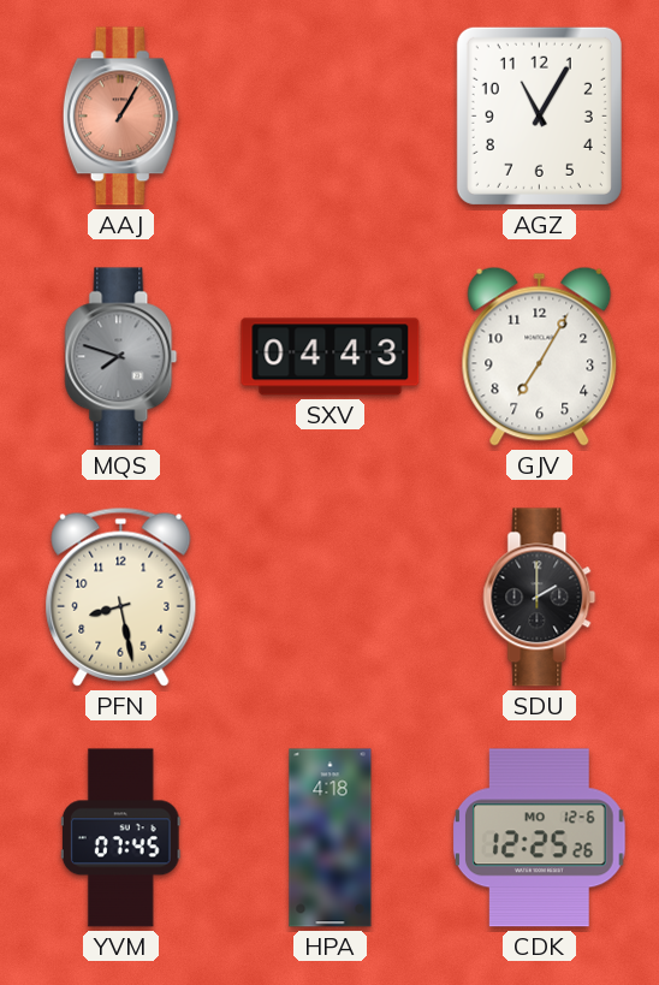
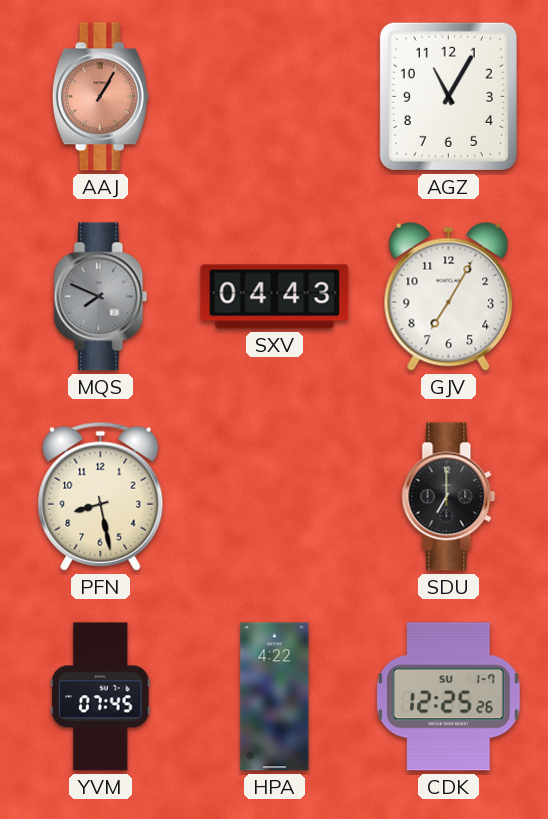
MQS: 7:48 -> 7:49
SDU: 2:00 -> 7:00
HPA: 4:18 -> 4:22
CDK date: MO 12-6 -> SU 1-7
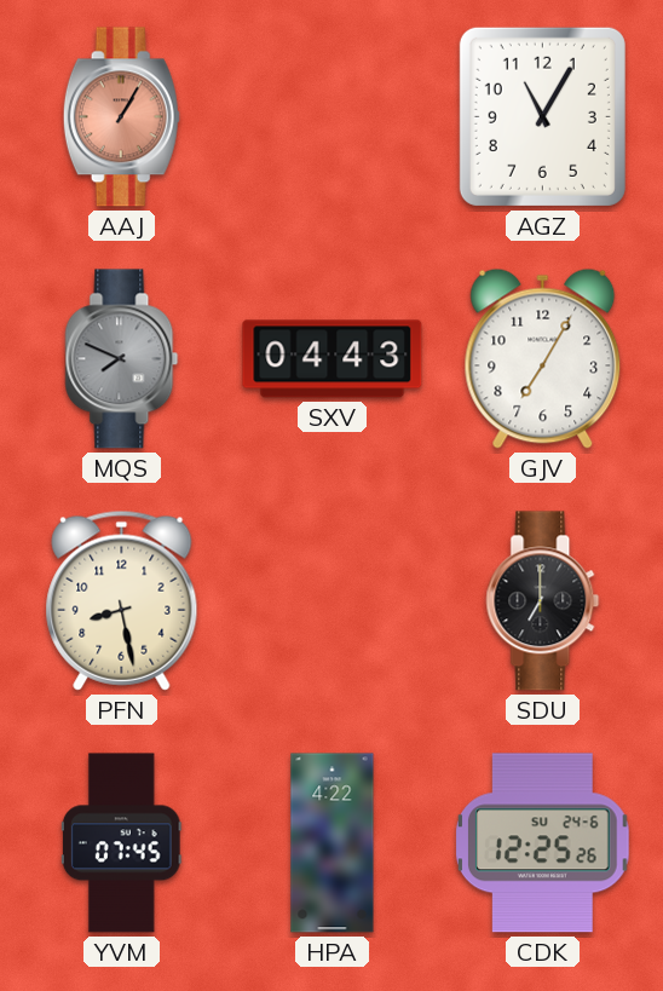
CDK date: SU 1-7 -> SU 24-6
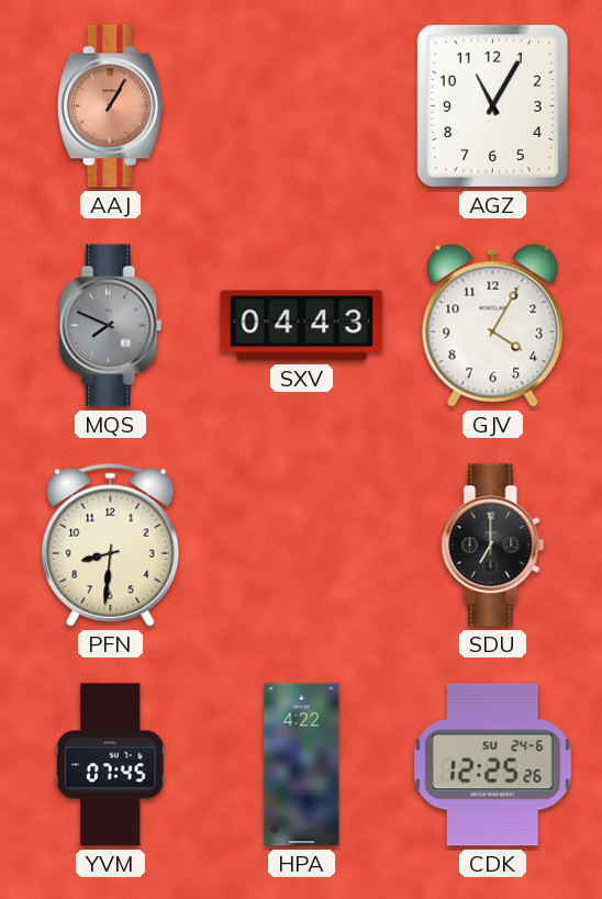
GJV: 7:05 -> 4:05
PFN: 8:28 -> 8:31
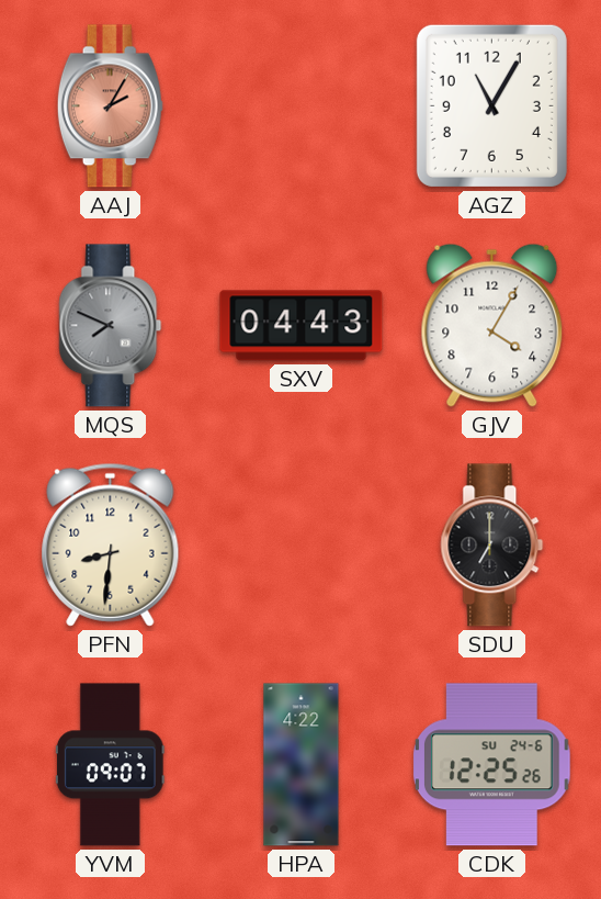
AAJ: 1:05 -> 2:05
YVM: 07:45 -> 09:07
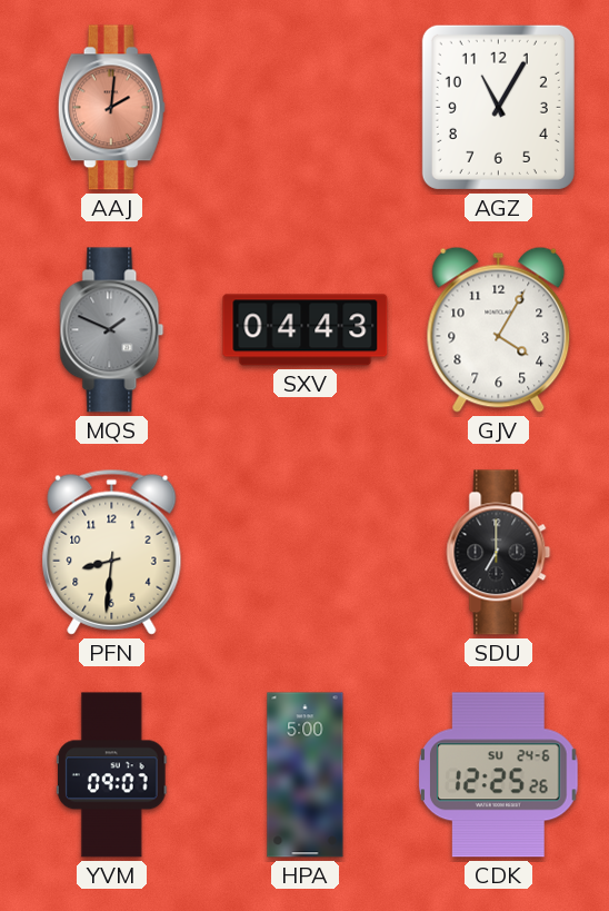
AAJ: 2:05 -> 2:01
MQS: 7:49 -> 1:49
HPA: 4:22 -> 5:00
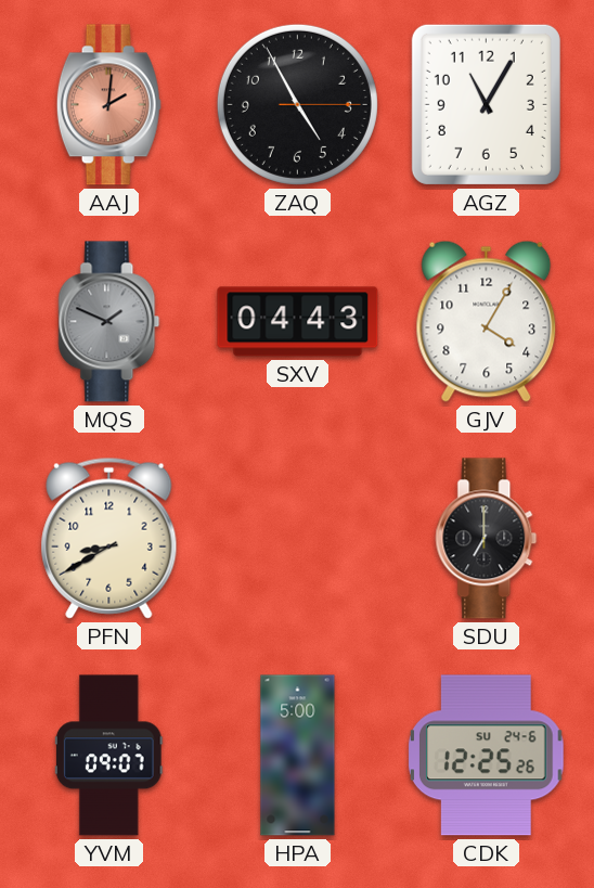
ZAQ: none -> 4:55
PFN: 8:31 -> 8:40
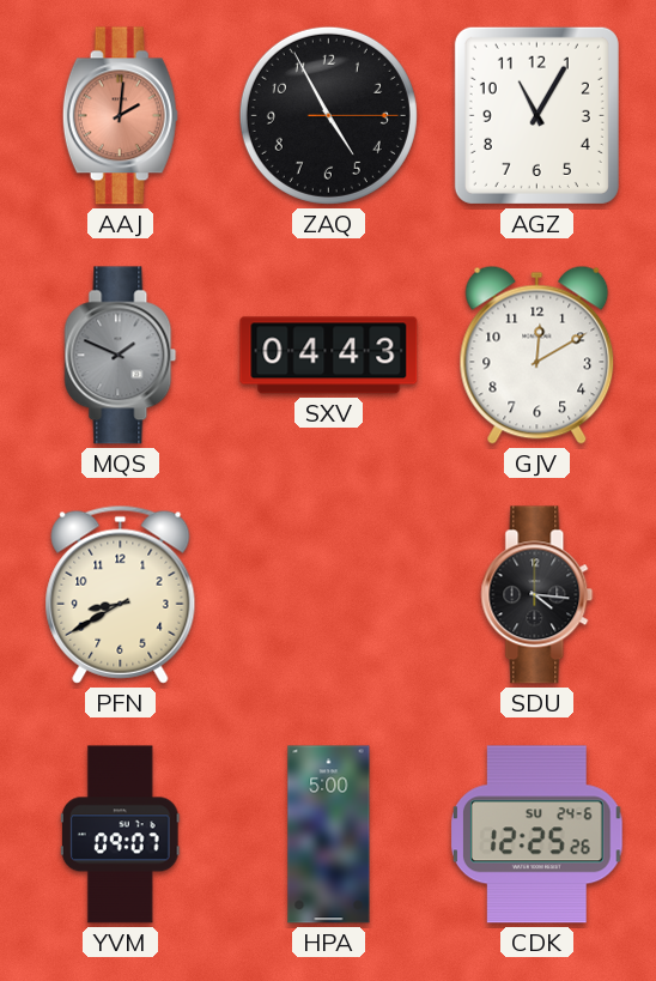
GJV: 4:05 -> 12:10
SDU: 7:00 -> 4:16
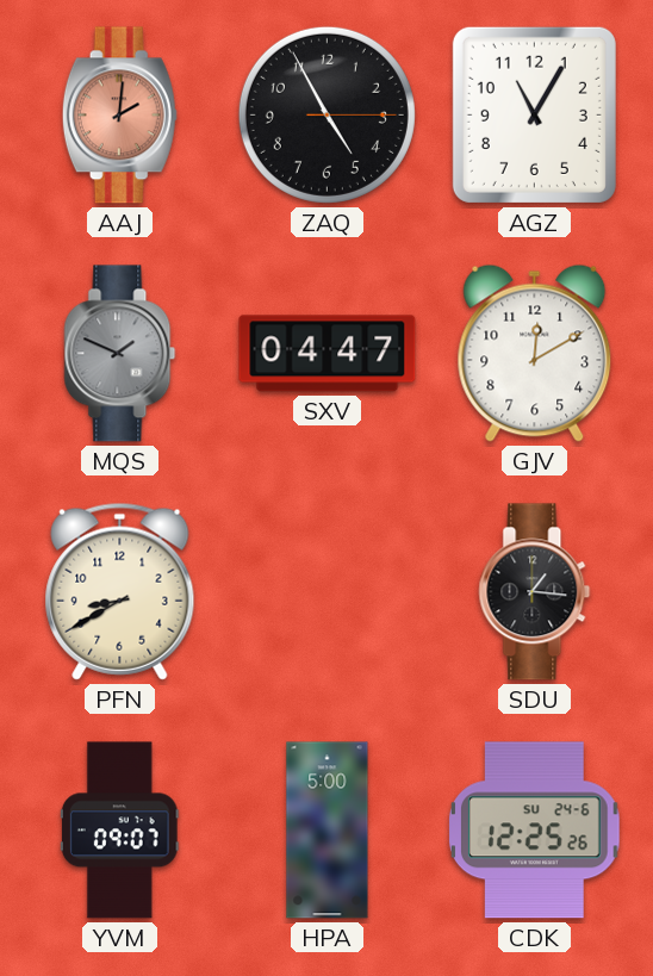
SXV: 04:43 -> 04:47
SDU: 4:16 -> 1:16
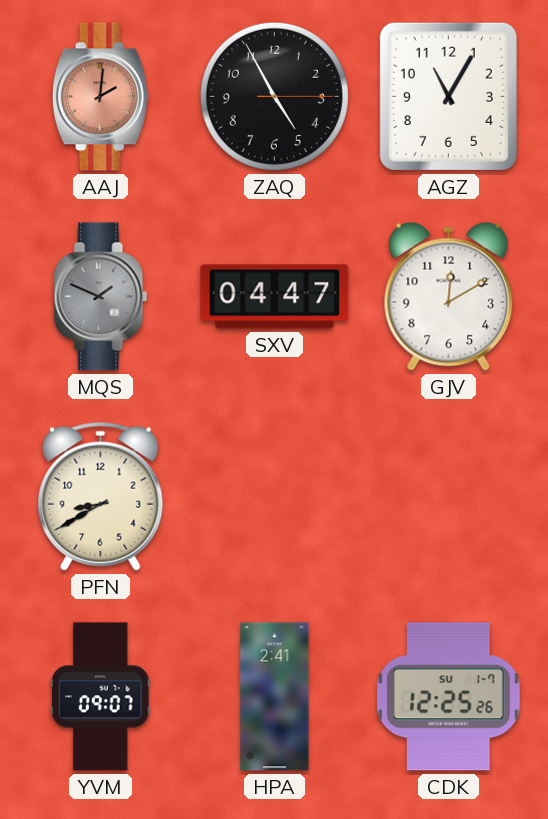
SDU: 1:16 -> none
HPA: 5:00 -> 2:41
CDK date: SU 24-6 -> SU 1-7
